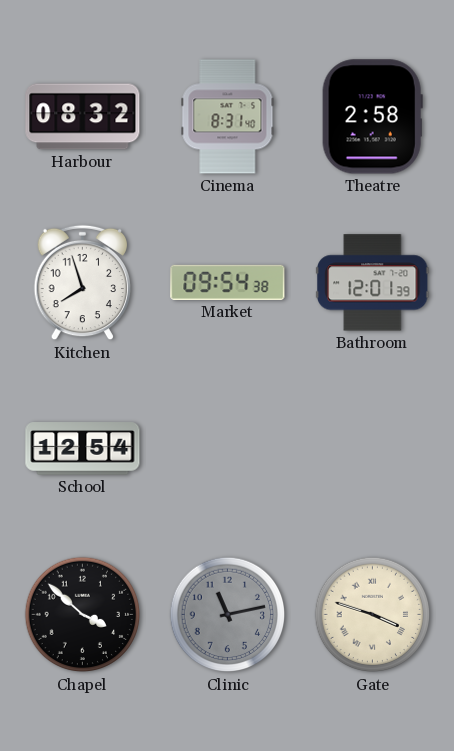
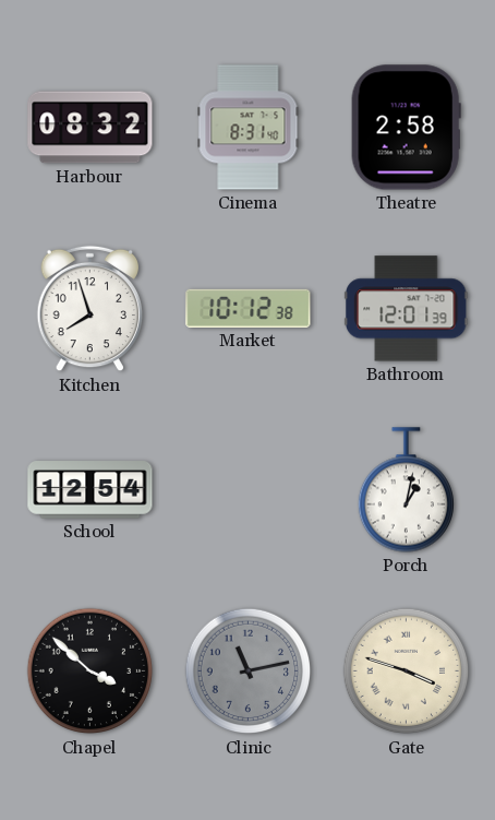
Market: 09:54 -> 10:12
Porch: none -> 1:02
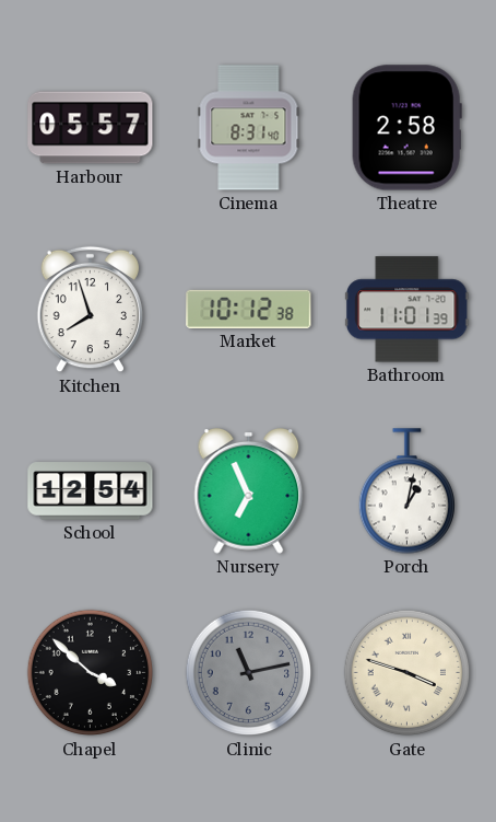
Harbour: 08:32 -> 05:57
Bathroom: 12:01 -> 11:01
Nursery: none -> 6:56
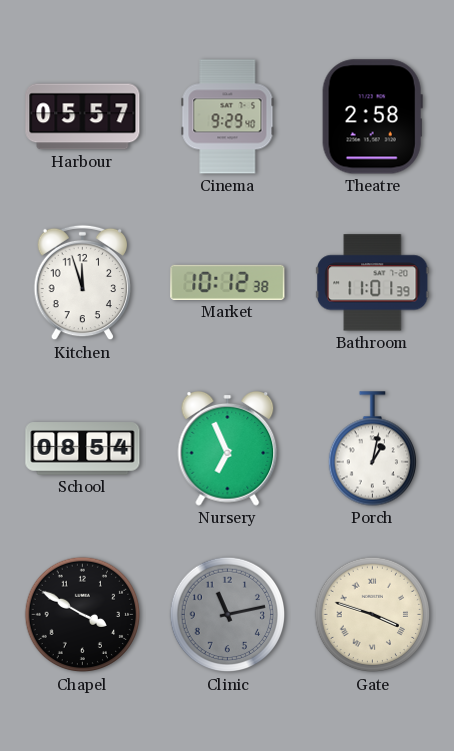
Cinema: 8:31 -> 9:29
Kitchen: 7:57 -> 11:57
School: 12:54 -> 08:54
Chapel: 3:52 -> 3:50
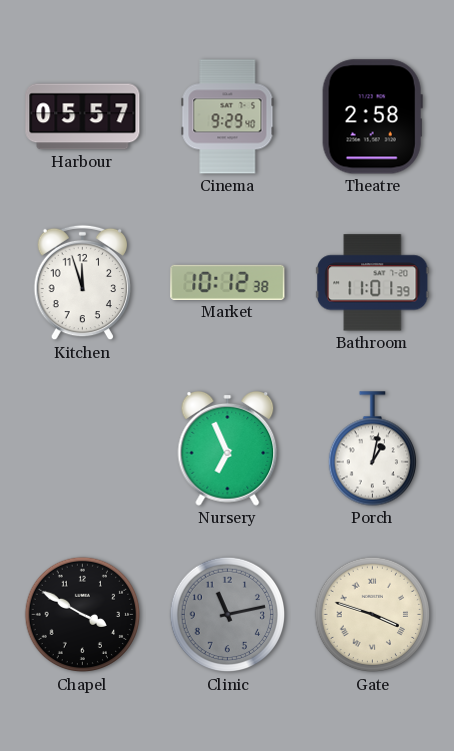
School: 08:54 -> none
